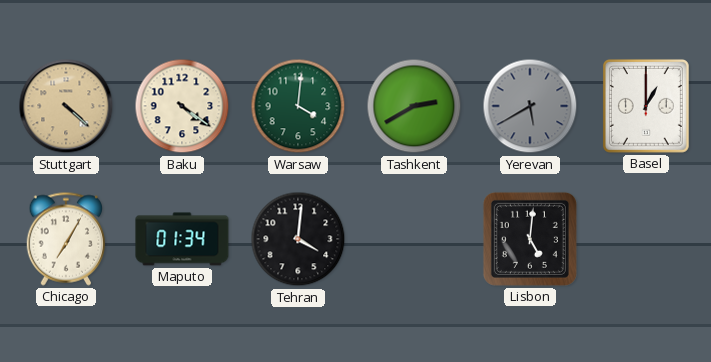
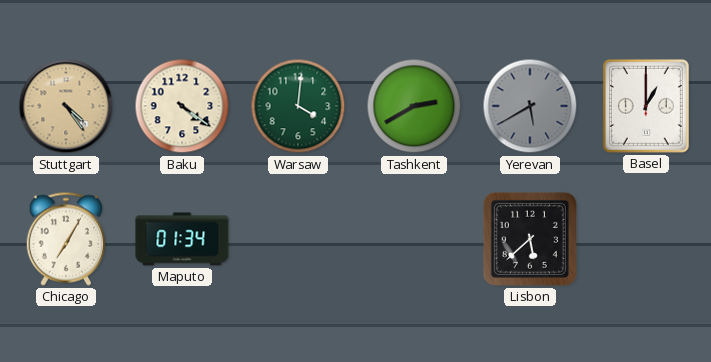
Stuttgart: 4:22 -> 4:24
Tehran: 4:01 -> none
Lisbon: 5:01 -> 5:38
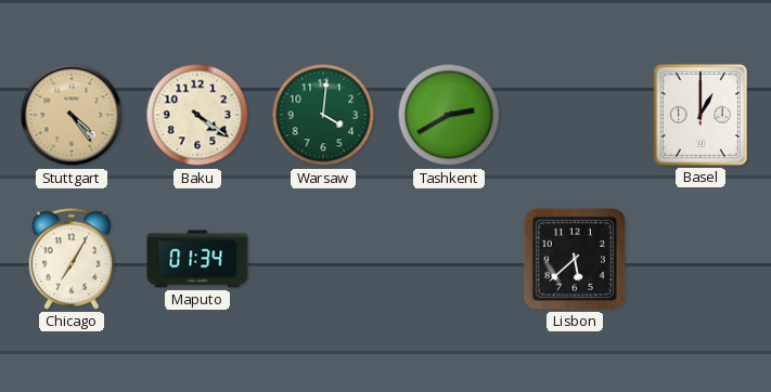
Yerevan: 5:40 -> none
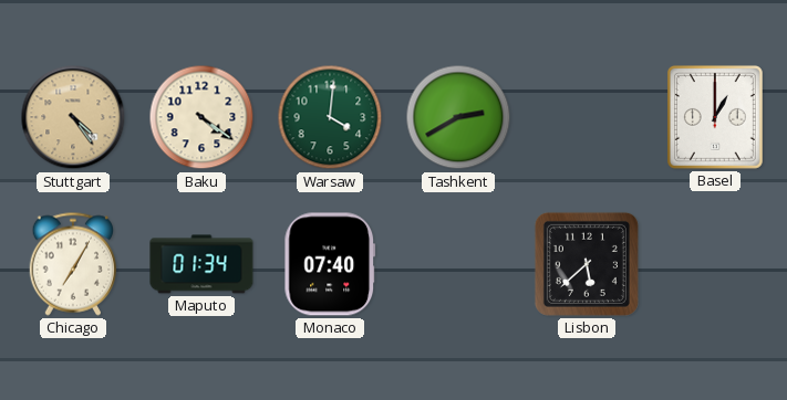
Monaco: none -> 07:40
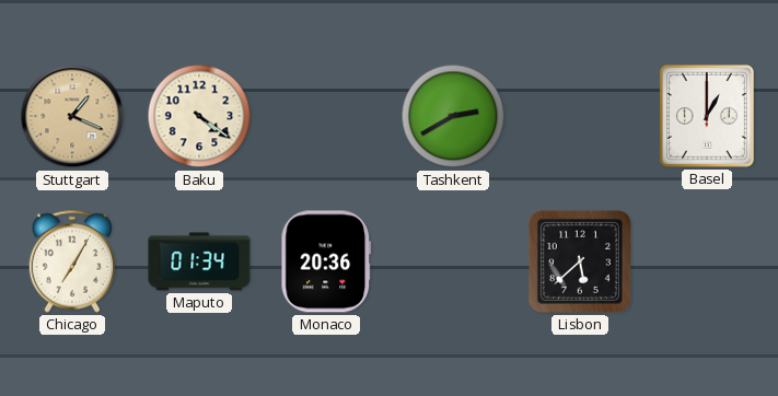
Stuttgart: 4:24 -> 1:19
Warsaw: 4:01 -> none
Monaco: 07:40 -> 20:36
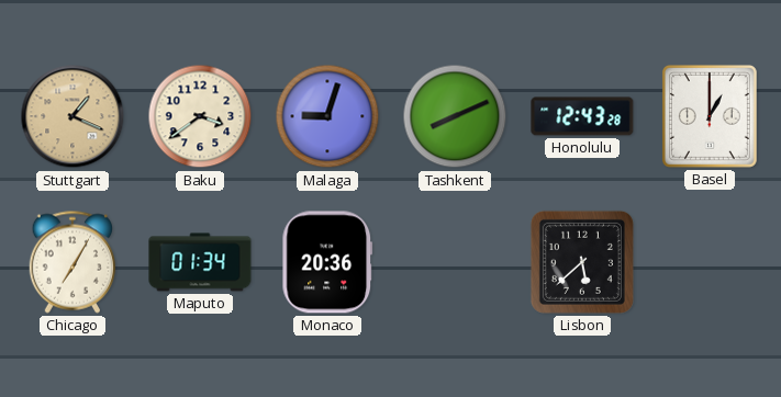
Baku: 4:21 -> 3:39
Malaga: none -> 9:03
Tashkent: 2:40 -> 8:11
Honolulu: none -> 12:43
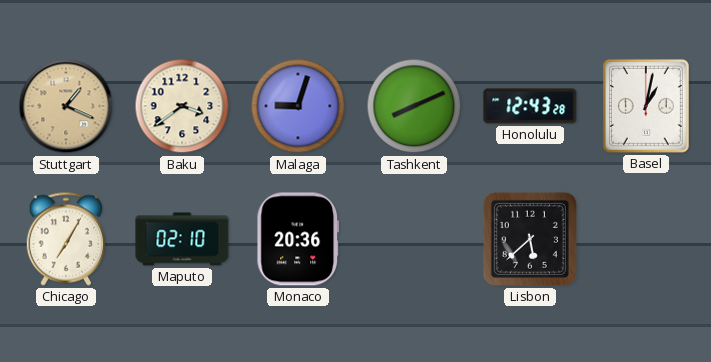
Basel: 1:00 -> 1:02
Maputo: 01:34 -> 02:10
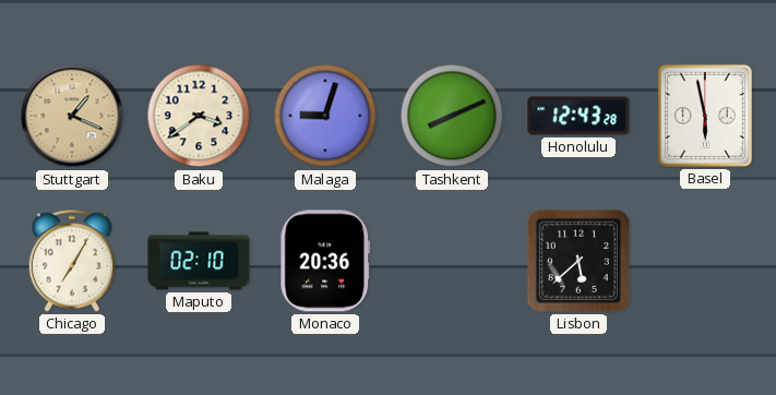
Basel: 1:02 -> 5:58
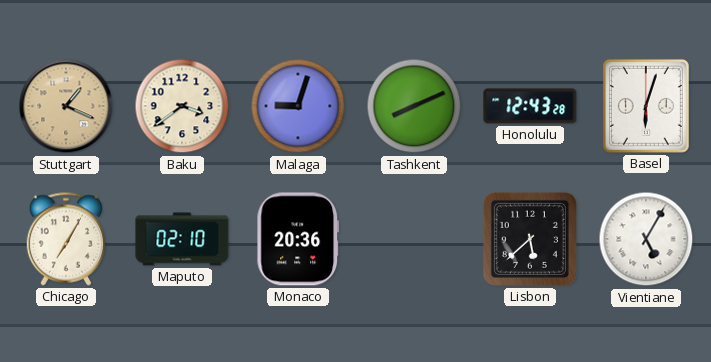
Basel: 5:58 -> 6:03
Vientiane: none -> 5:05
